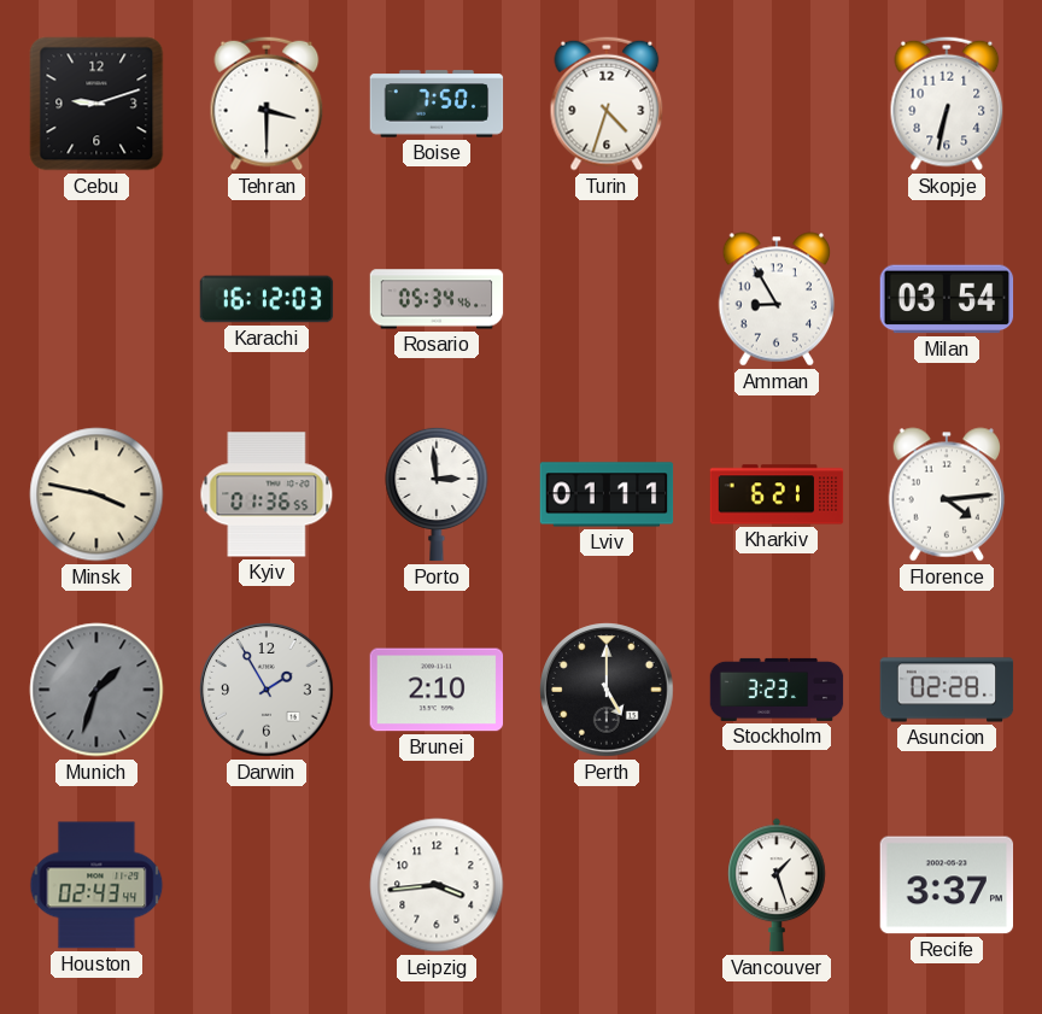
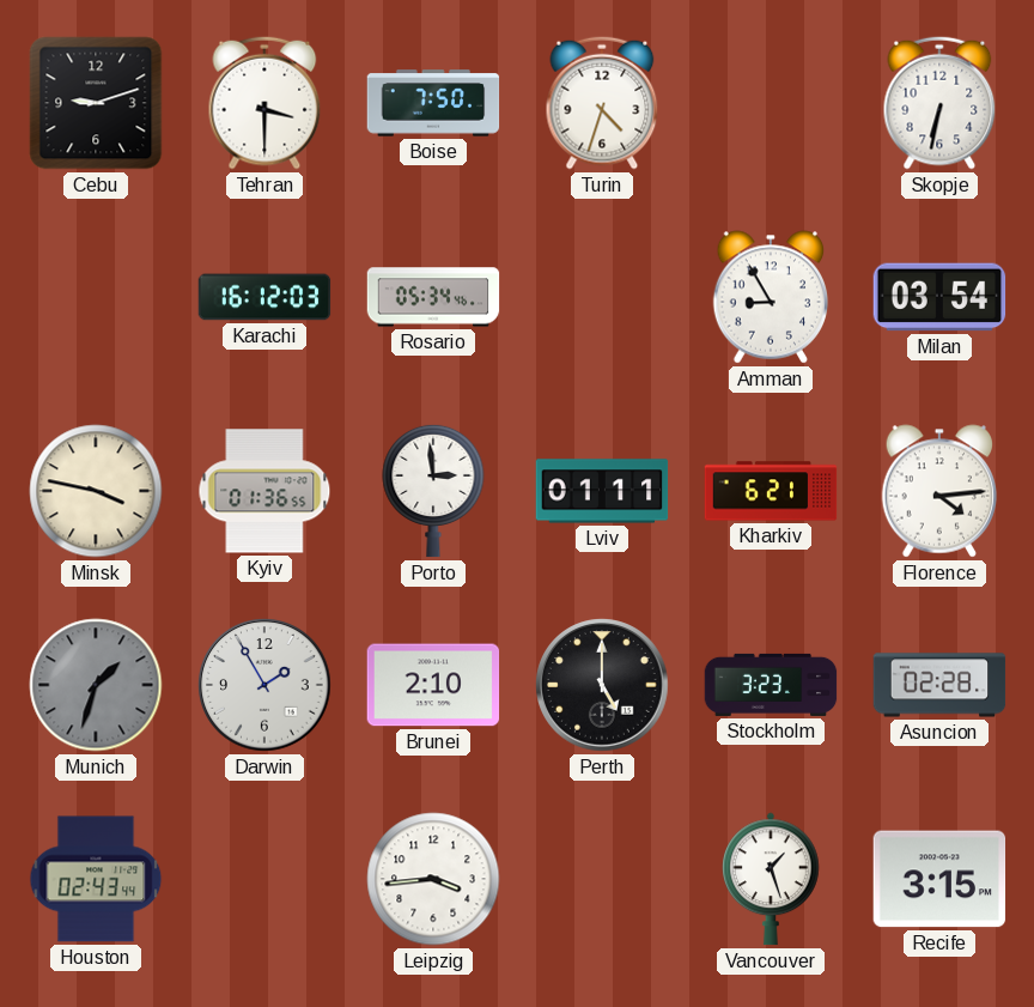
Recife: 3:37 -> 3:15
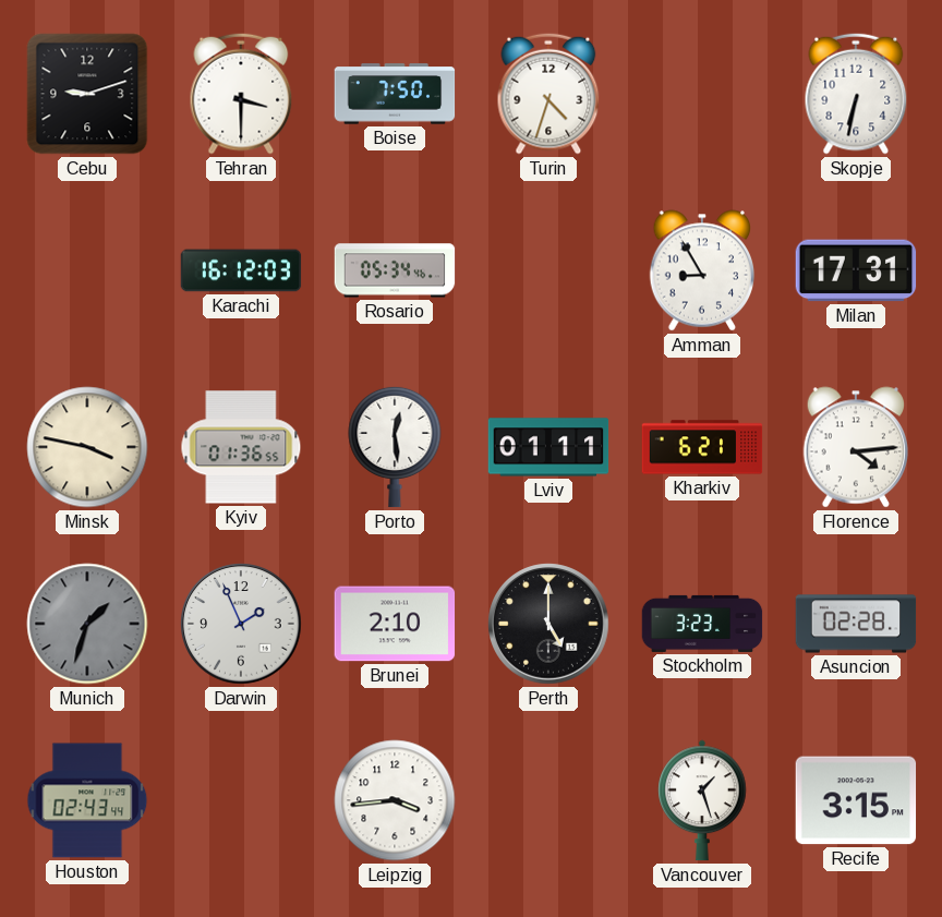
Milan: 03:54 -> 17:31
Porto: 2:59 -> 12:29
Darwin: 1:55 -> 1:56
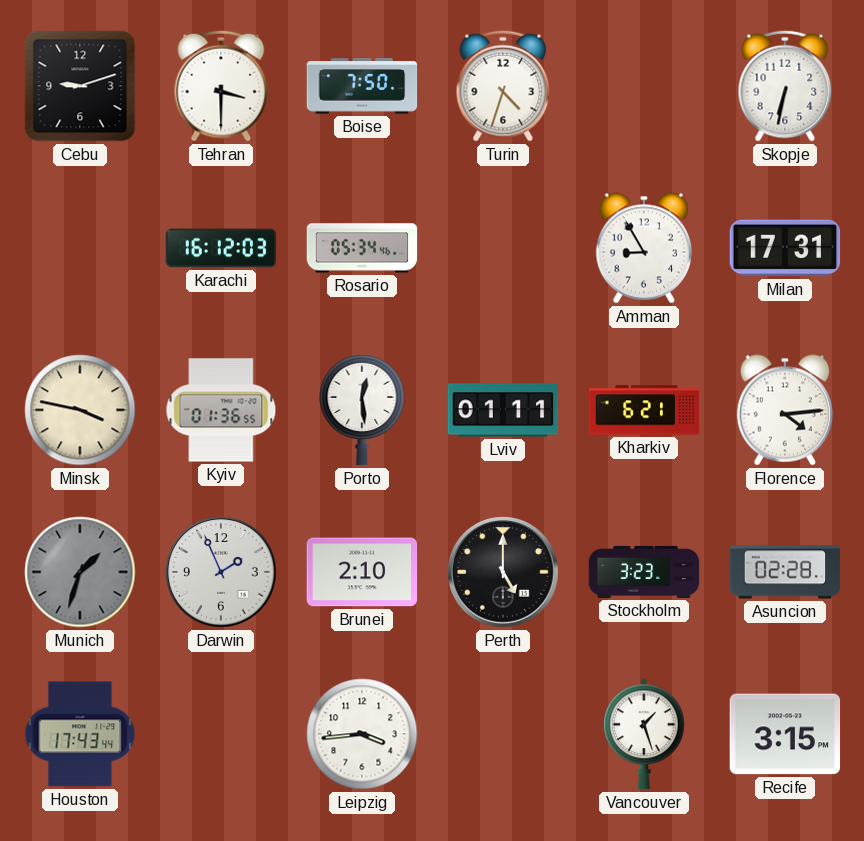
Houston: 02:43 -> 17:43
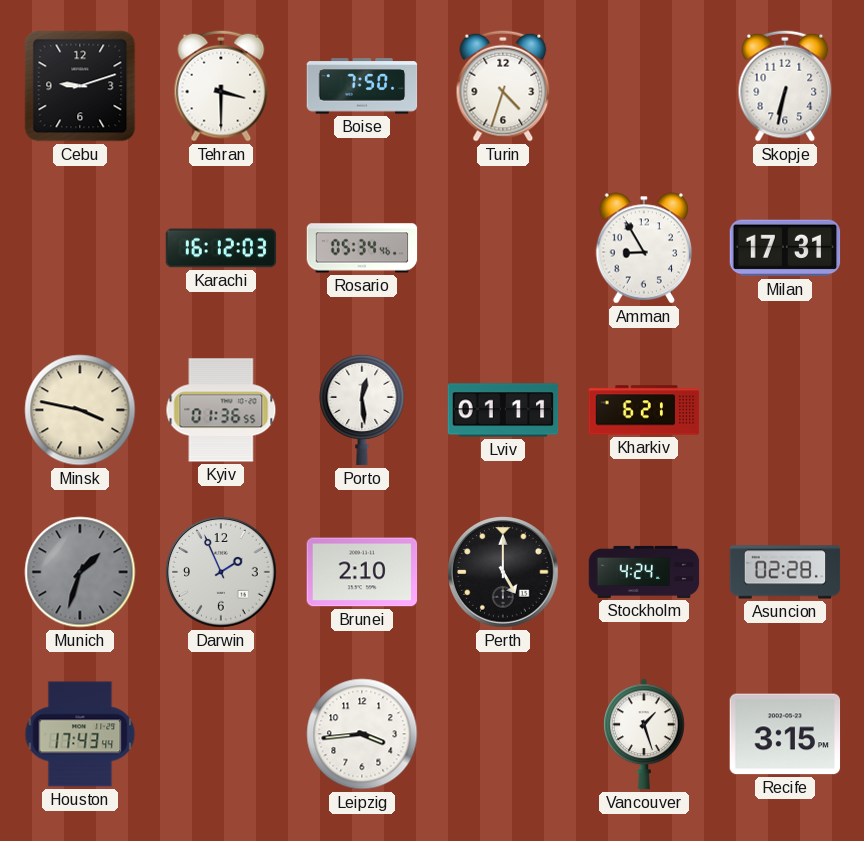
Florence: 4:14 -> none
Stockholm: 3:23 -> 4:24
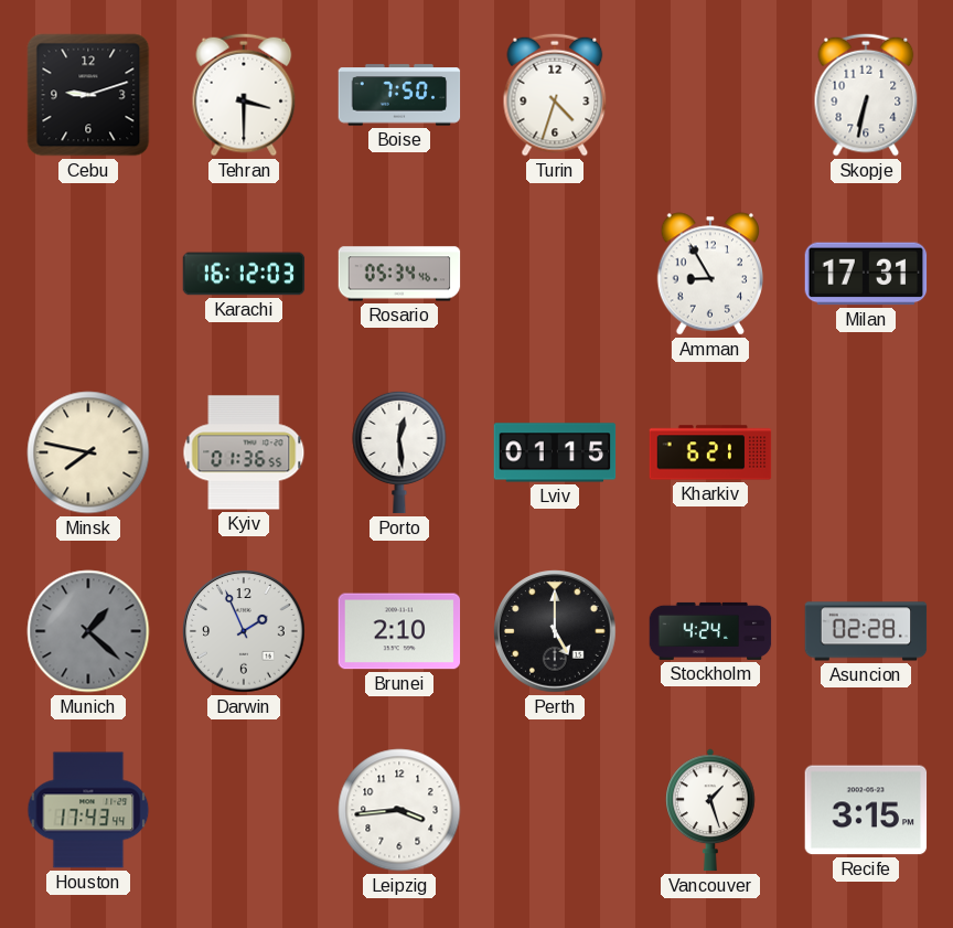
Minsk: 3:47 -> 7:47
Lviv: 01:11 -> 01:15
Munich: 1:33 -> 1:22
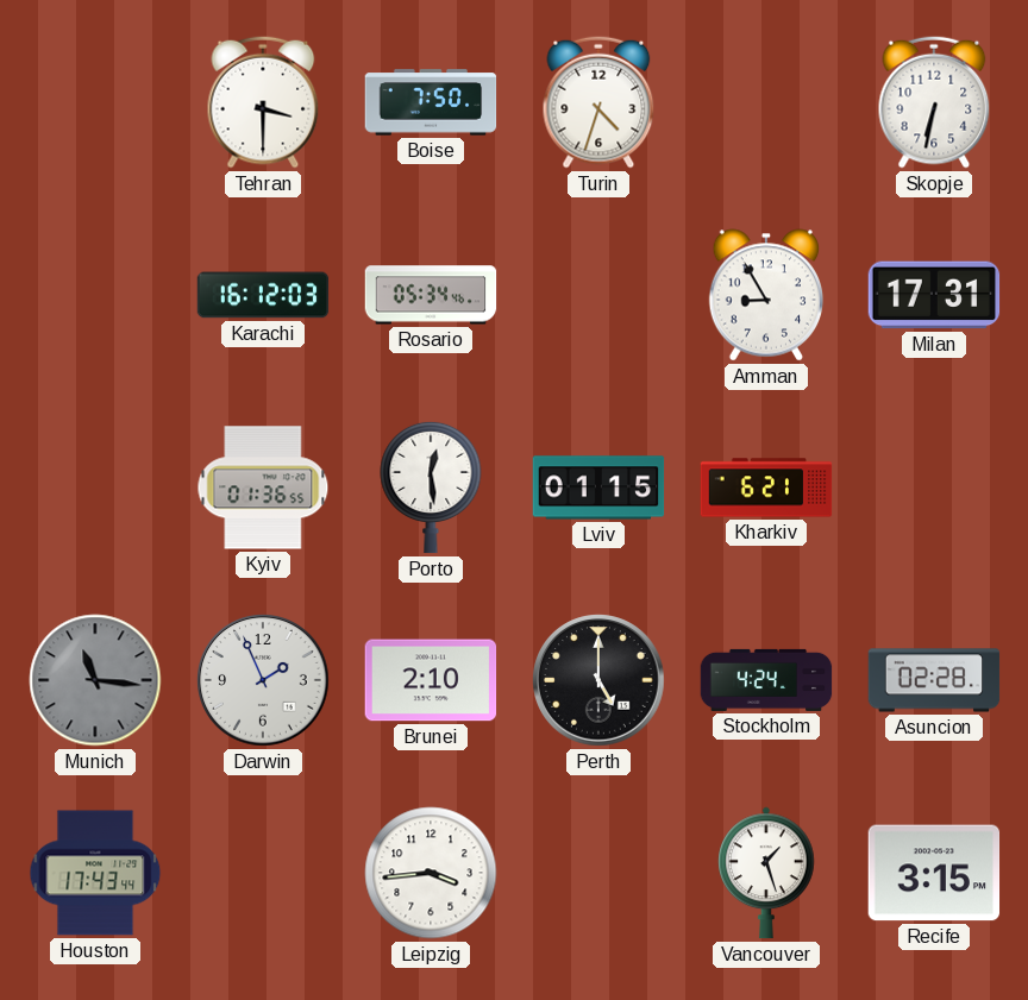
Cebu: 9:12 -> none
Minsk: 7:47 -> none
Munich: 1:22 -> 11:16
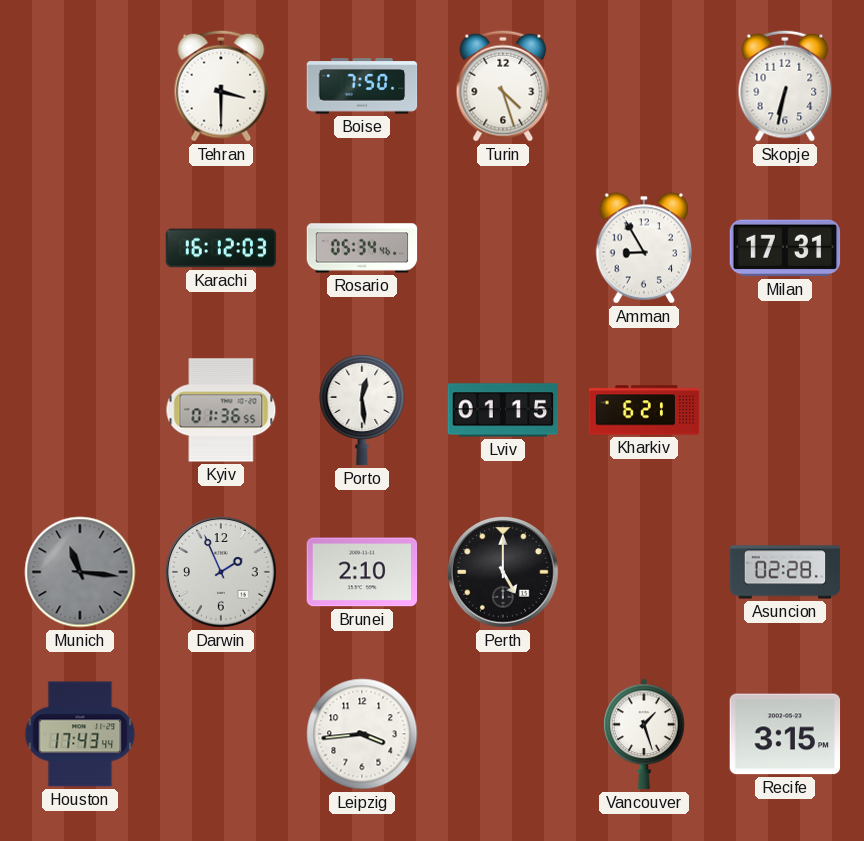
Turin: 4:33 -> 4:27
Stockholm: 4:24 -> none
